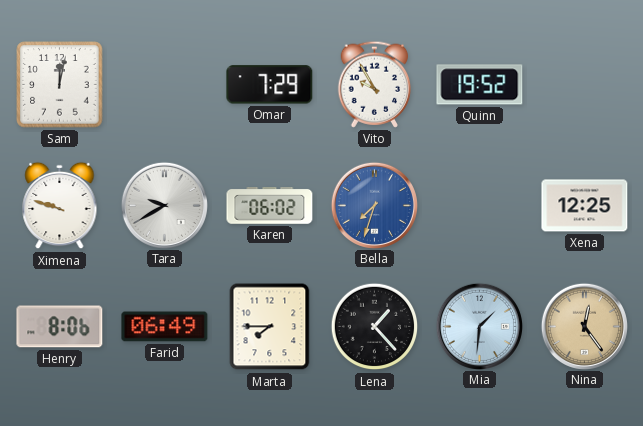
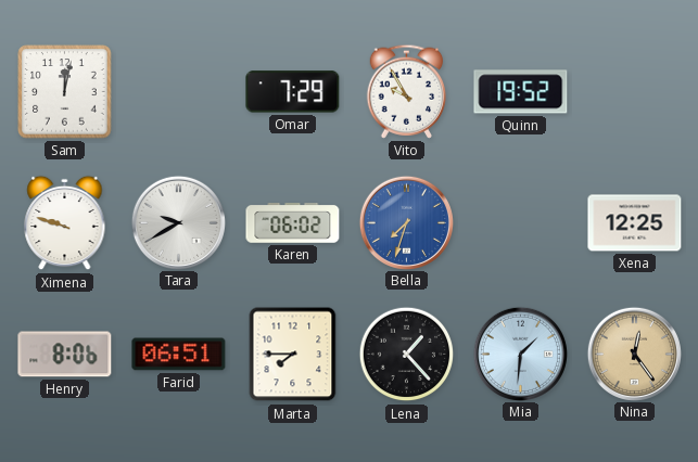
Farid: 06:49 -> 06:51
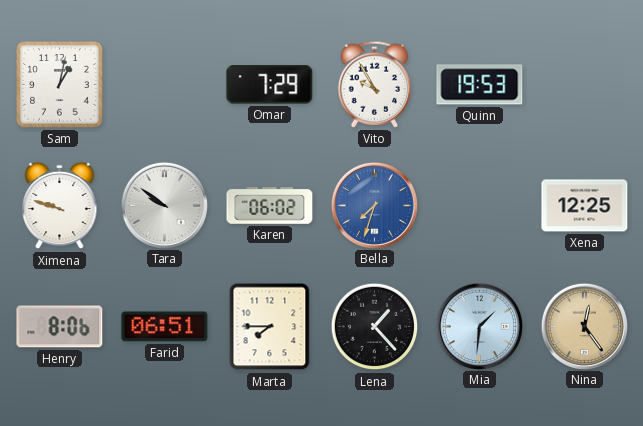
Sam: 12:02 -> 1:02
Quinn: 19:52 -> 19:53
Tara: 9:40 -> 9:51
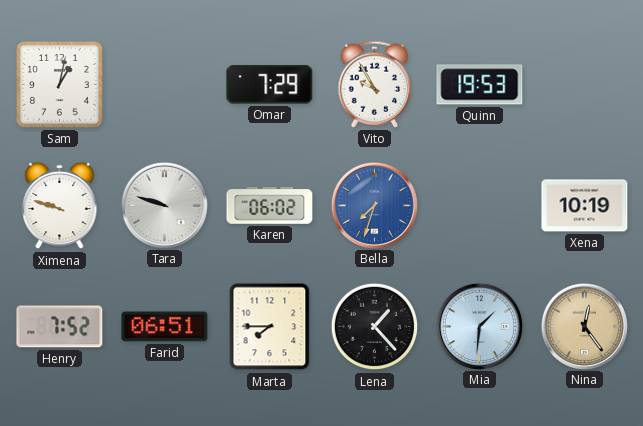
Tara: 9:51 -> 9:48
Xena: 12:25 -> 10:19
Henry: 8:06 -> 7:52
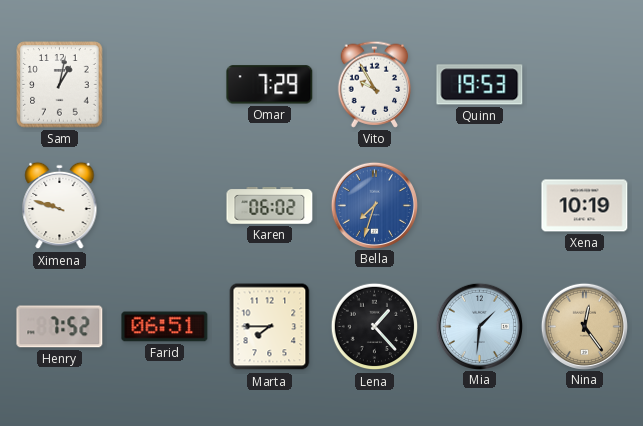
Tara: 9:48 -> none
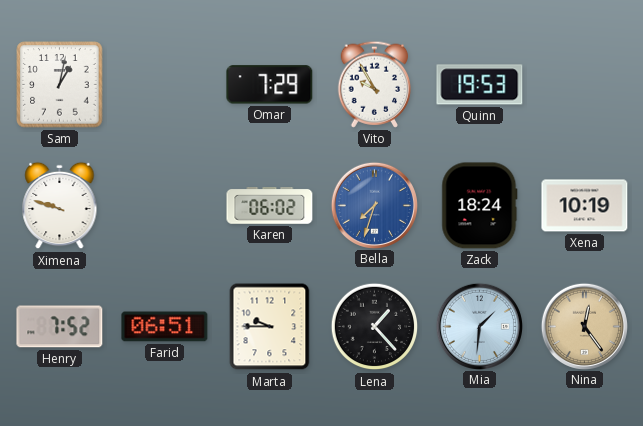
Zack: none -> 18:24
Marta: 7:45 -> 9:45
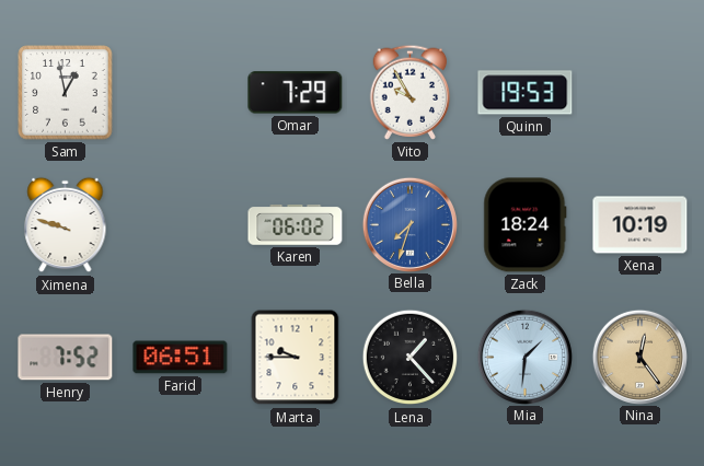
Sam: 1:02 -> 12:58
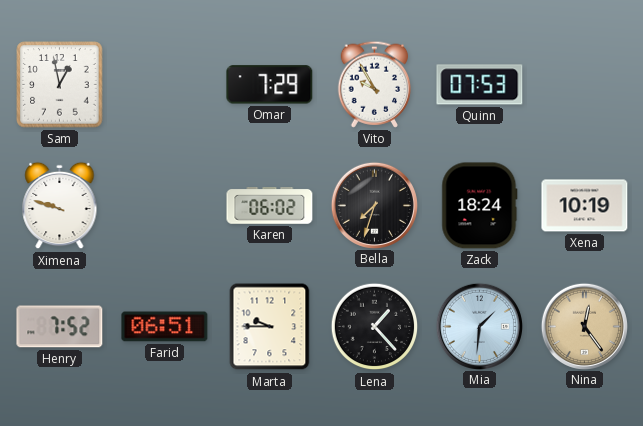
Quinn: 19:53 -> 07:53
Bella dial: blue -> black
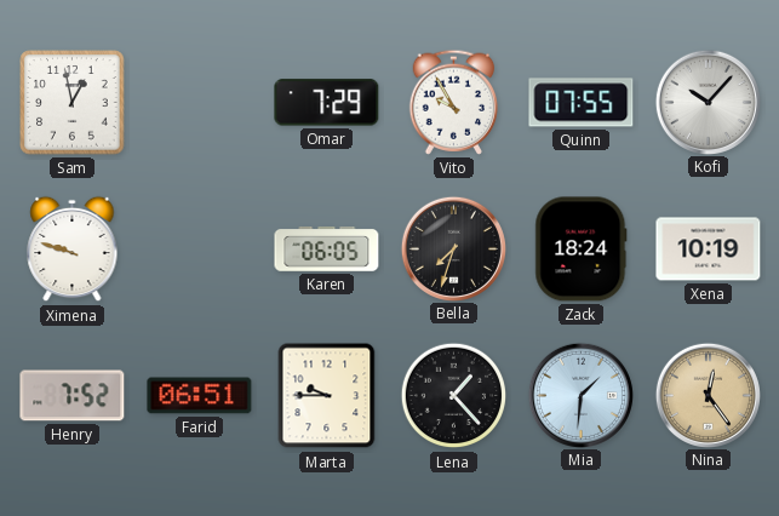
Quinn: 07:53 -> 07:55
Kofi: none -> 10:07
Karen: 06:02 -> 06:05
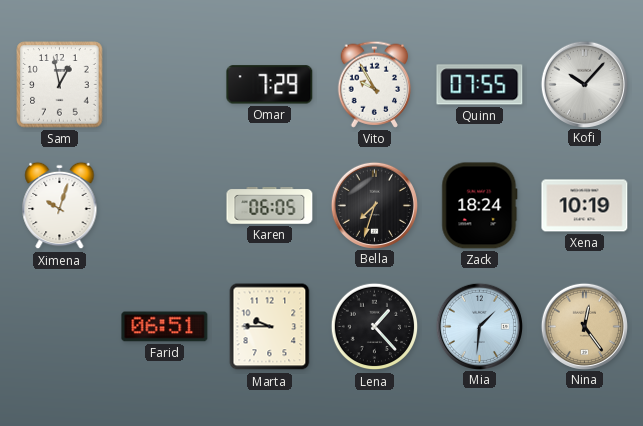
Ximena: 9:48 -> 10:03
Henry: 7:52 -> none
